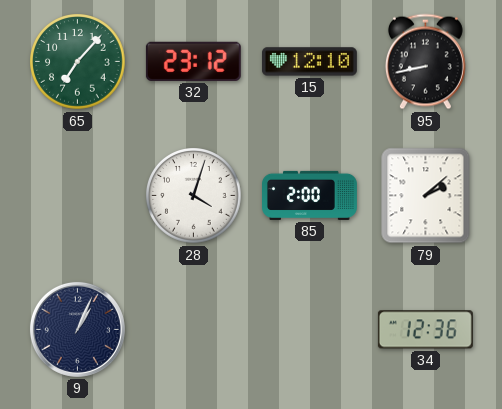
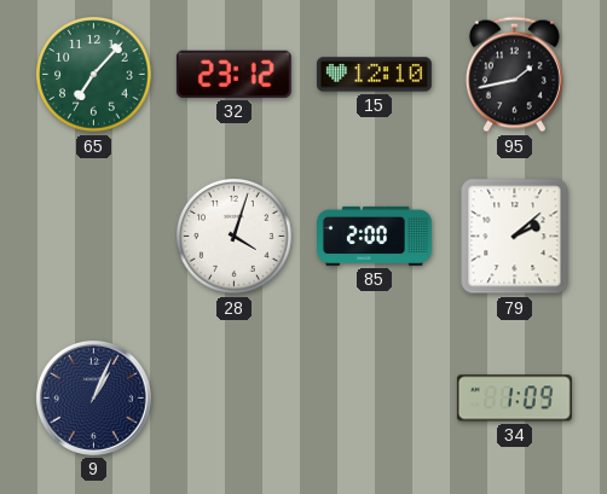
95: 8:43 -> 1:43
34: 12:36 -> 1:09
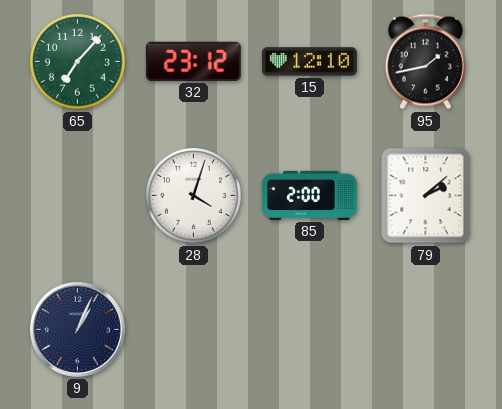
34: 1:09 -> none
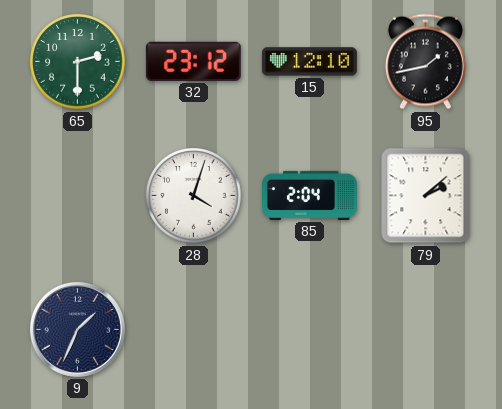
65: 7:07 -> 2:30
85: 2:00 -> 2:04
9: 1:04 -> 1:34
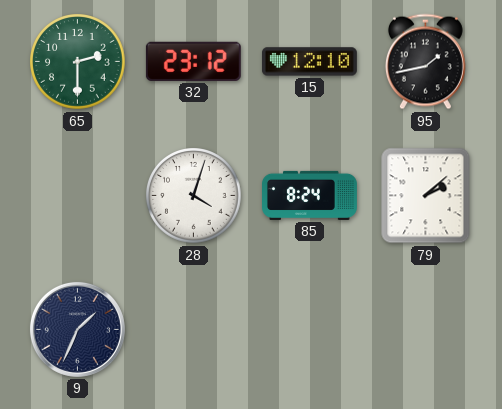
85: 2:04 -> 8:24
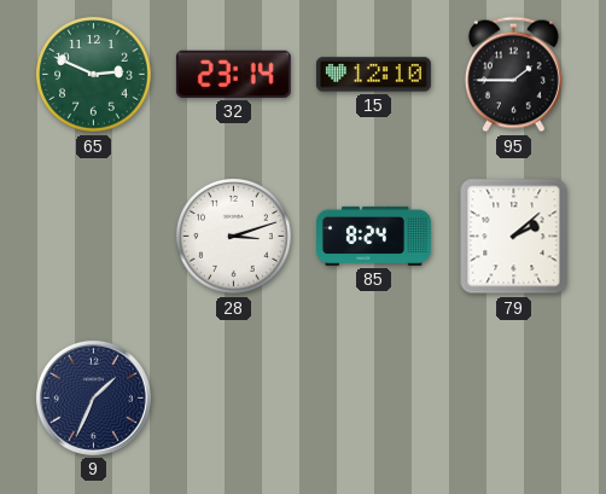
65: 2:30 -> 2:49
32: 23:12 -> 23:14
95: 1:43 -> 1:45
28: 4:03 -> 3:12
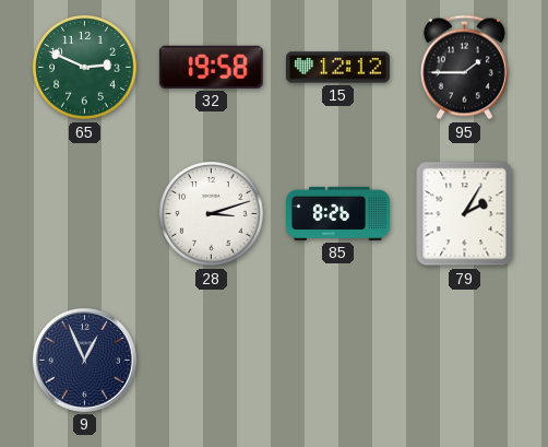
32: 23:14 -> 19:58
15: 12:10 -> 12:12
85: 8:24 -> 8:26
79: 2:08 -> 2:05
9: 1:34 -> 12:56
